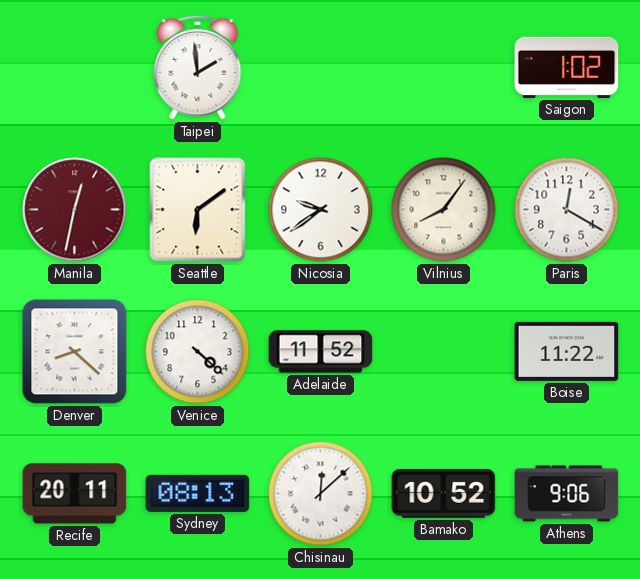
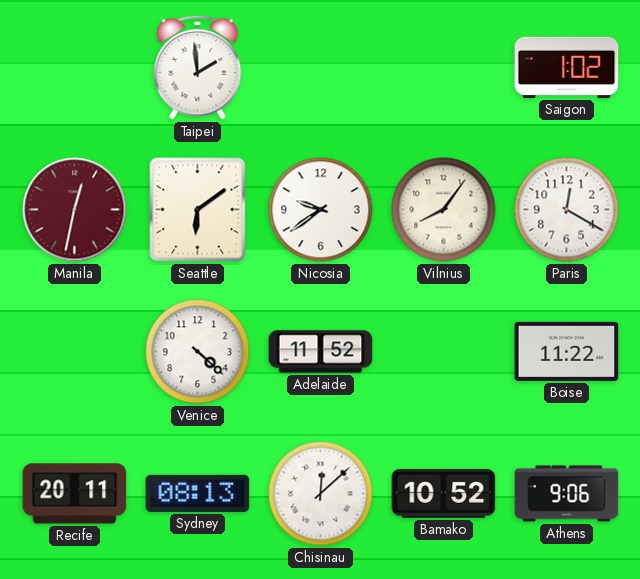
Denver: 8:22 -> none
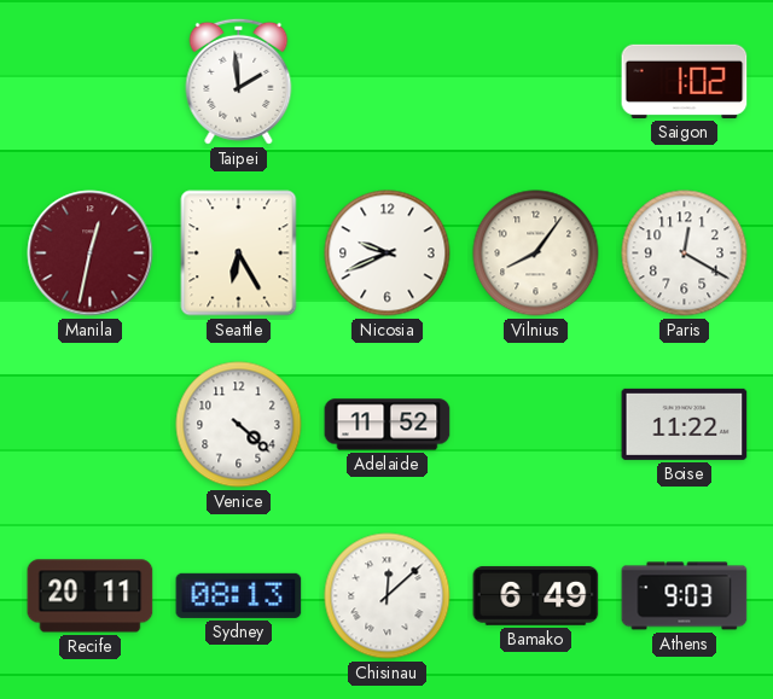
Seattle: 6:09 -> 6:25
Nicosia: 9:39 -> 9:41
Bamako: 10:52 -> 6:49
Athens: 9:06 -> 9:03
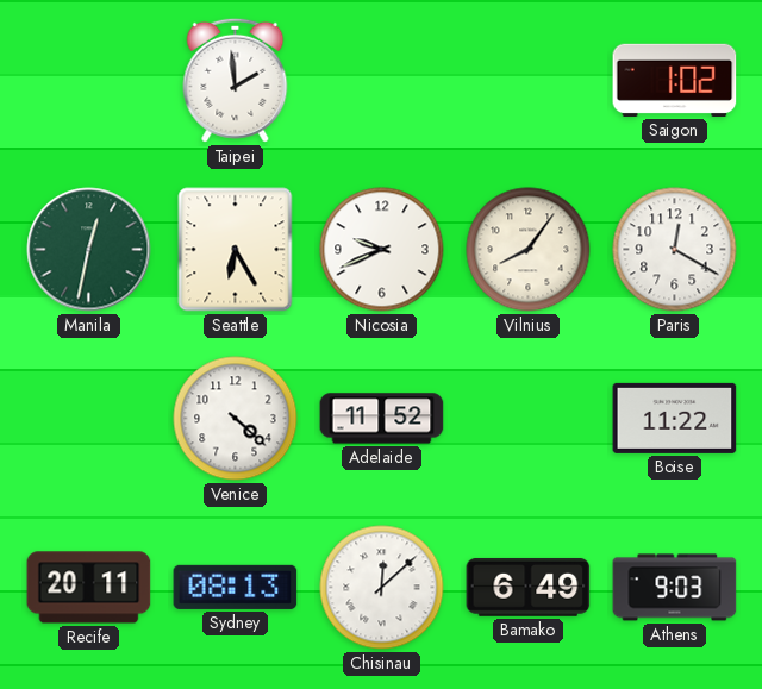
Manila dial: burgundy -> green
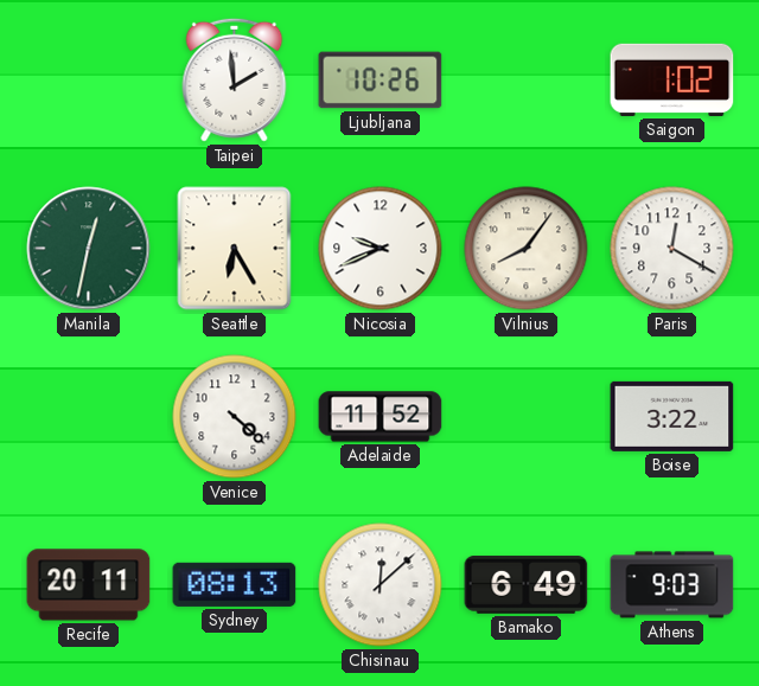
Ljubljana: none -> 10:26
Boise: 11:22 -> 3:22
